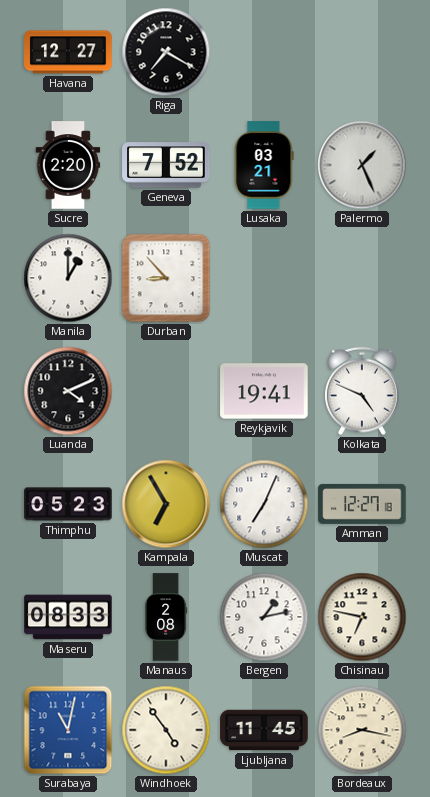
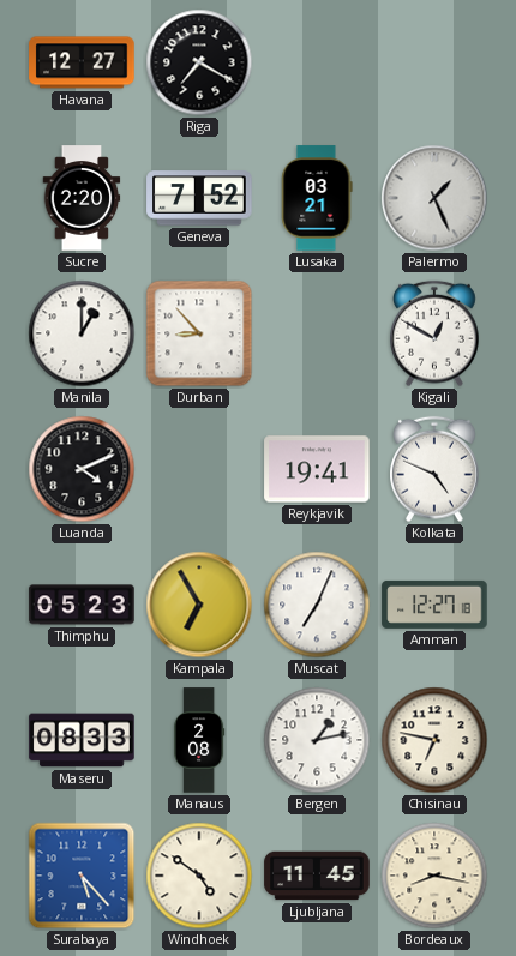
Kigali: none -> 12:50
Surabaya: 11:02 -> 5:23
Windhoek: 4:54 -> 4:51
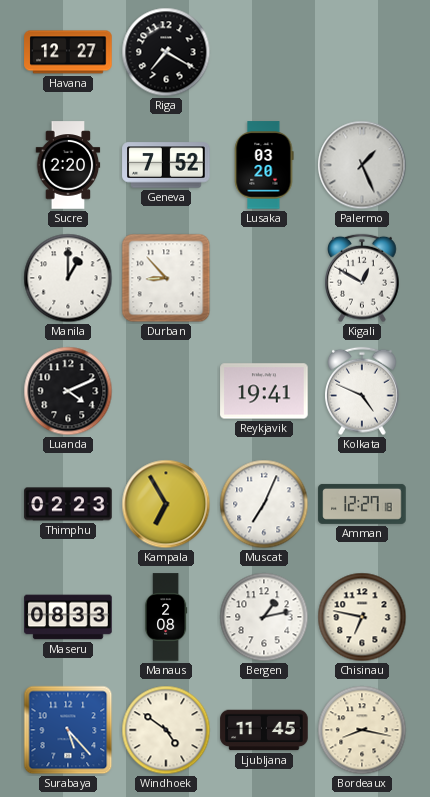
Lusaka: 03:21 -> 03:20
Thimphu: 05:23 -> 02:23
